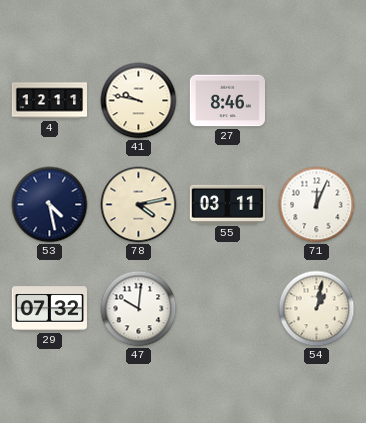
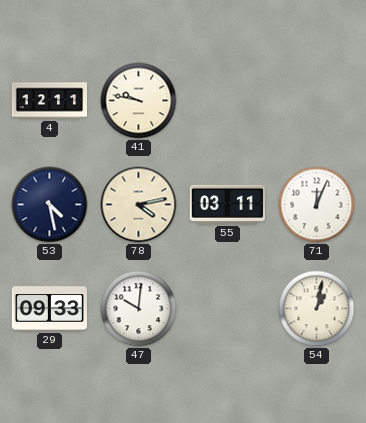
27: 8:46 -> none
29: 07:32 -> 09:33
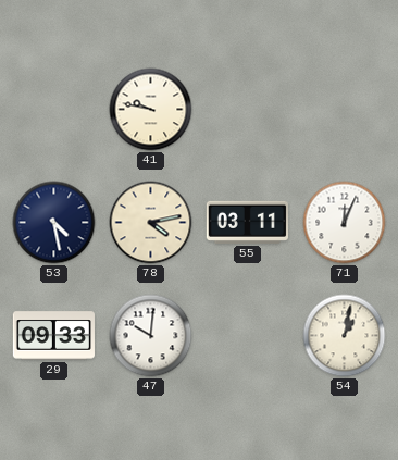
4: 12:11 -> none
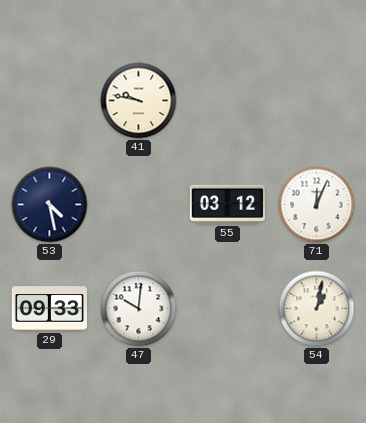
78: 4:13 -> none
55: 03:11 -> 03:12
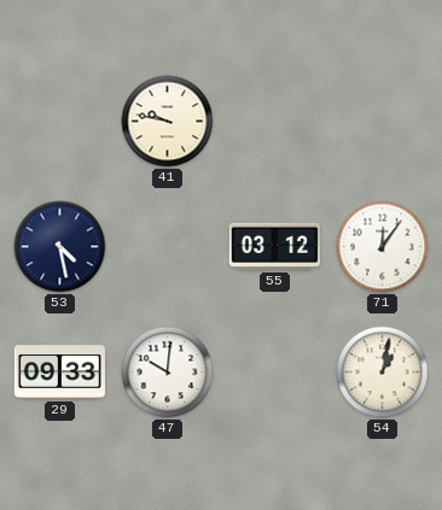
71: 12:04 -> 12:06
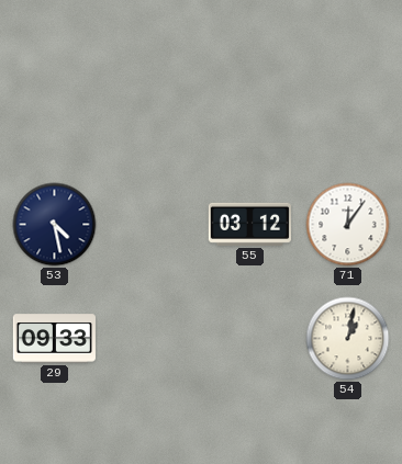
41: 9:47 -> none
47: 10:01 -> none
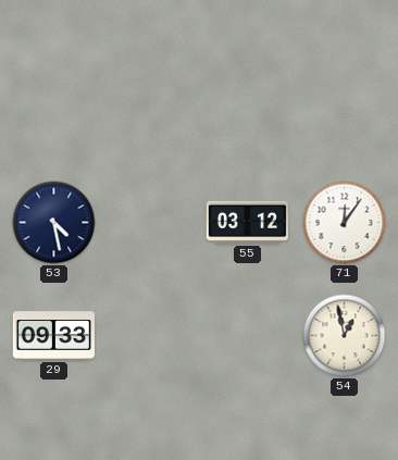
54: 1:02 -> 12:58
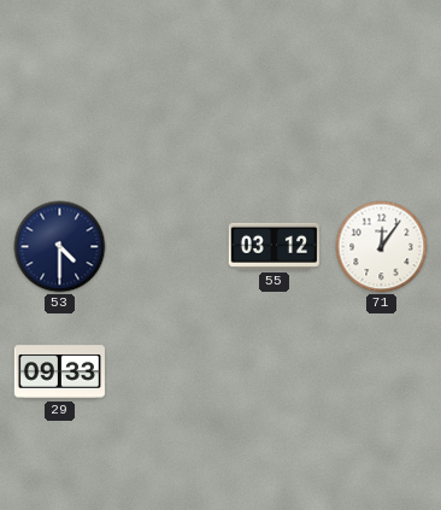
53: 4:28 -> 4:30
54: 12:58 -> none
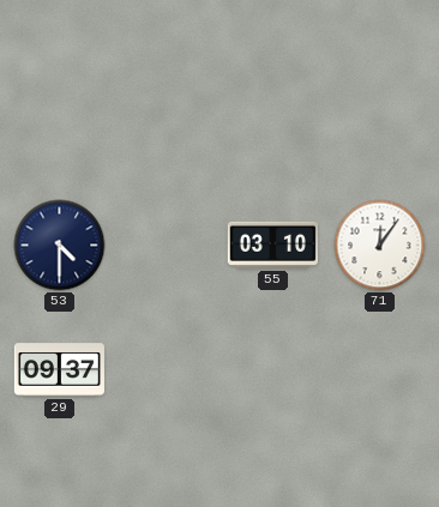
55: 03:12 -> 03:10
29: 09:33 -> 09:37
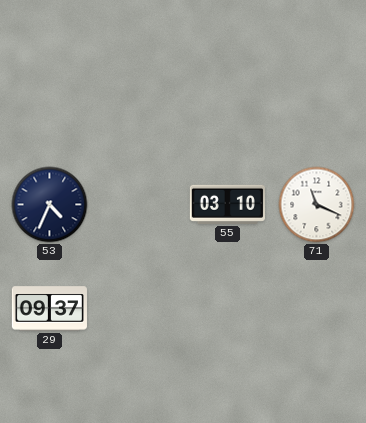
53: 4:30 -> 4:34
71: 12:06 -> 11:19
